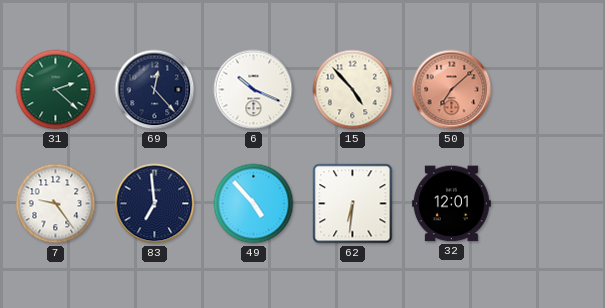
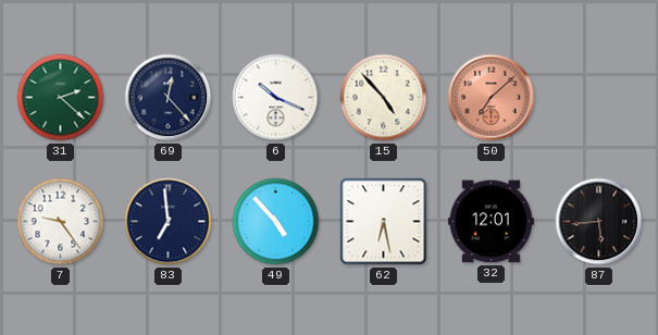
62: 6:31 -> 6:28
87: none -> 5:44
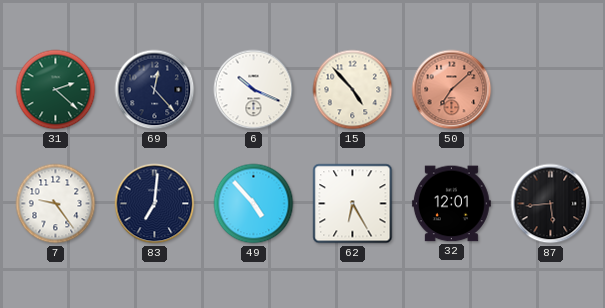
83: 6:59 -> 7:01
62: 6:28 -> 6:25
